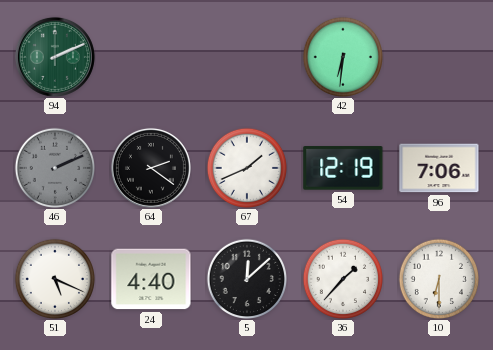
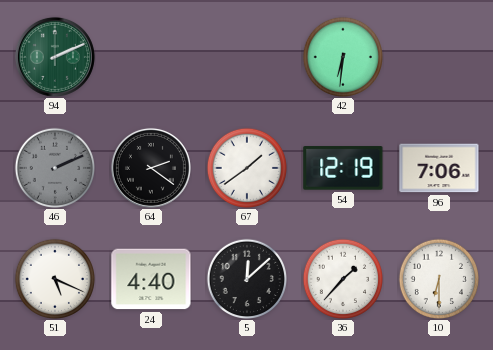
67: 1:41 -> 1:39
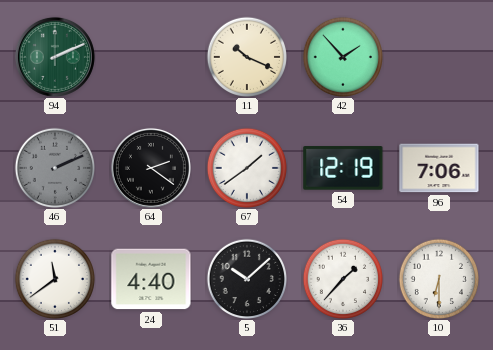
11: none -> 10:19
42: 6:31 -> 1:53
51: 5:19 -> 11:39
5: 12:08 -> 10:08
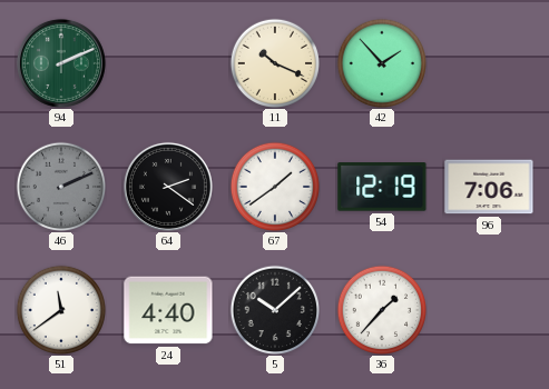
10: 6:30 -> none
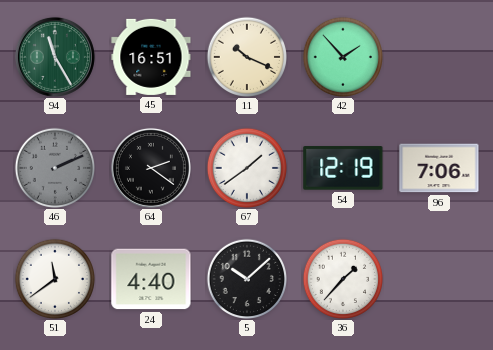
94: 2:11 -> 11:25
45: none -> 16:51
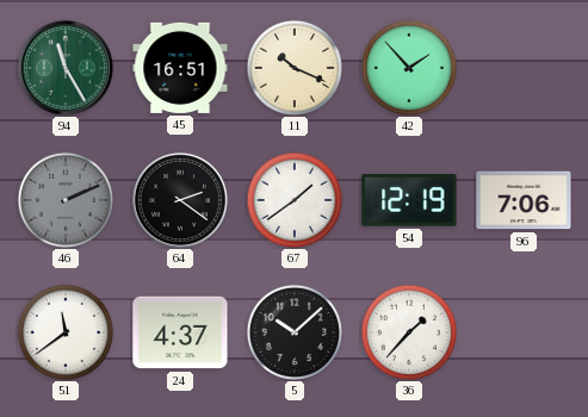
24: 4:40 -> 4:37
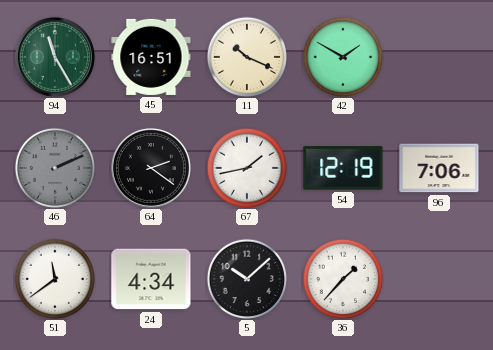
42: 1:53 -> 1:50
67: 1:39 -> 1:43
24: 4:37 -> 4:34
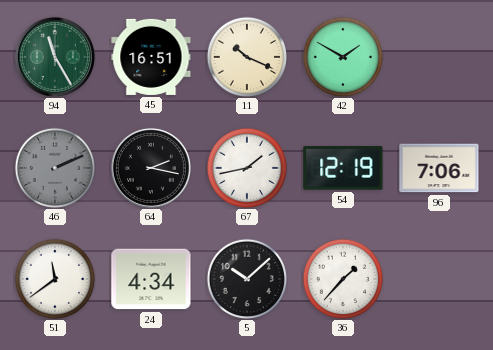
64: 2:21 -> 2:17
